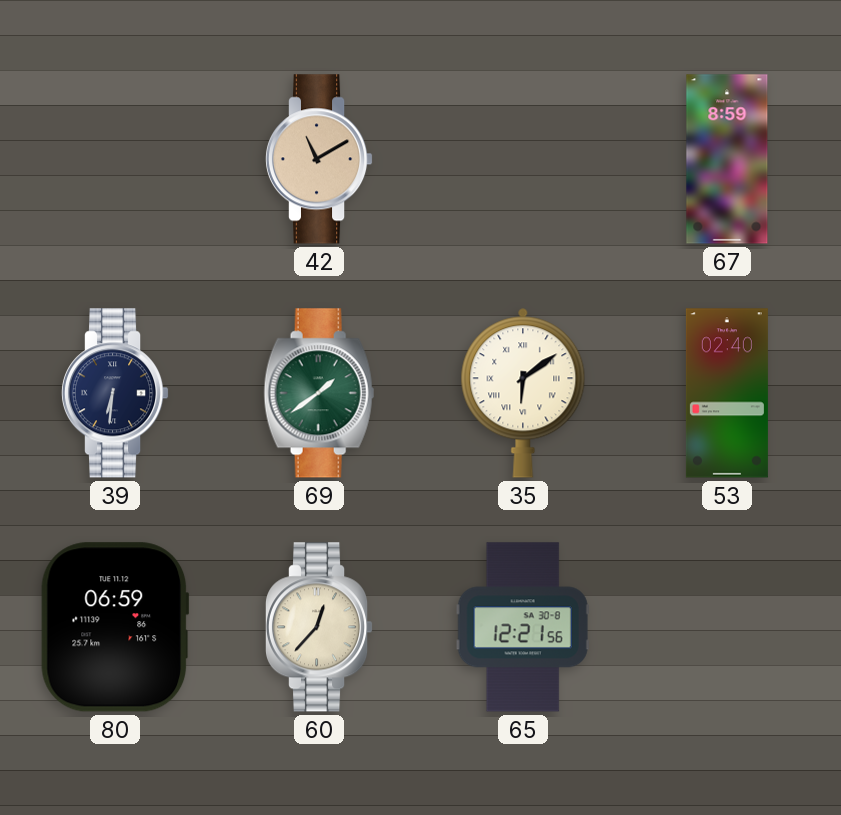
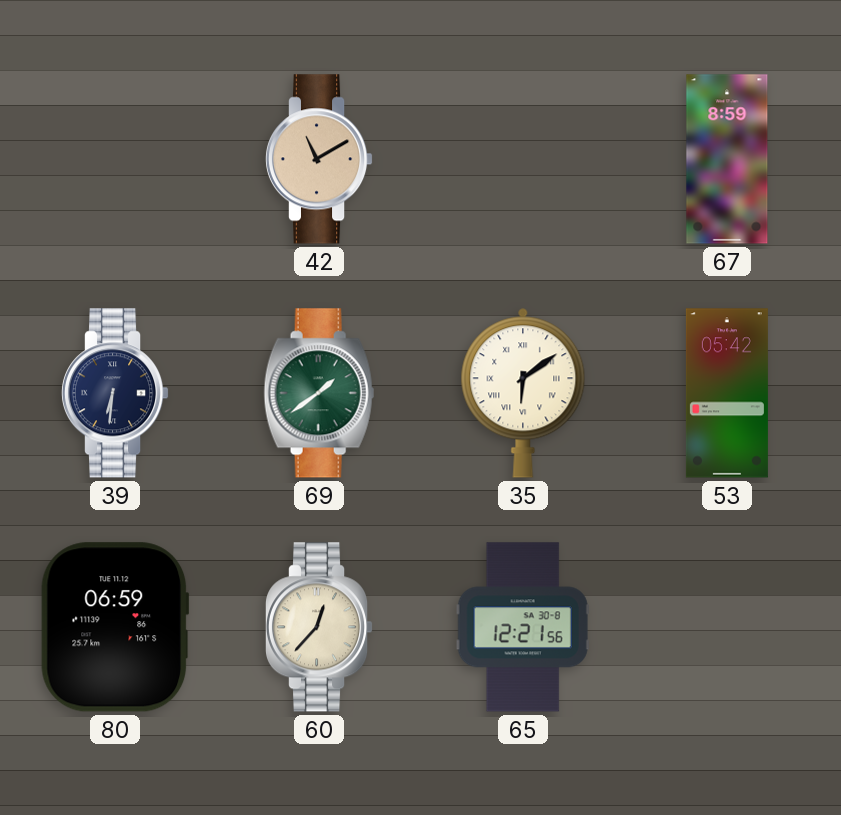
53: 02:40 -> 05:42
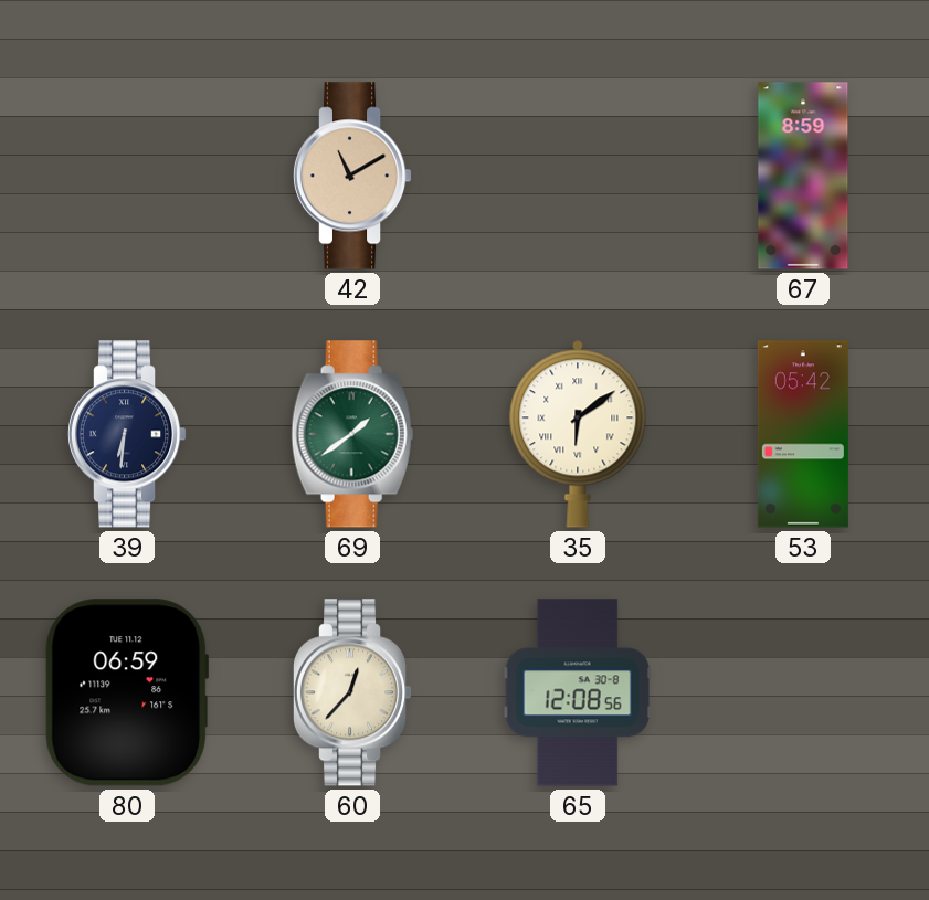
65: 12:21 -> 12:08
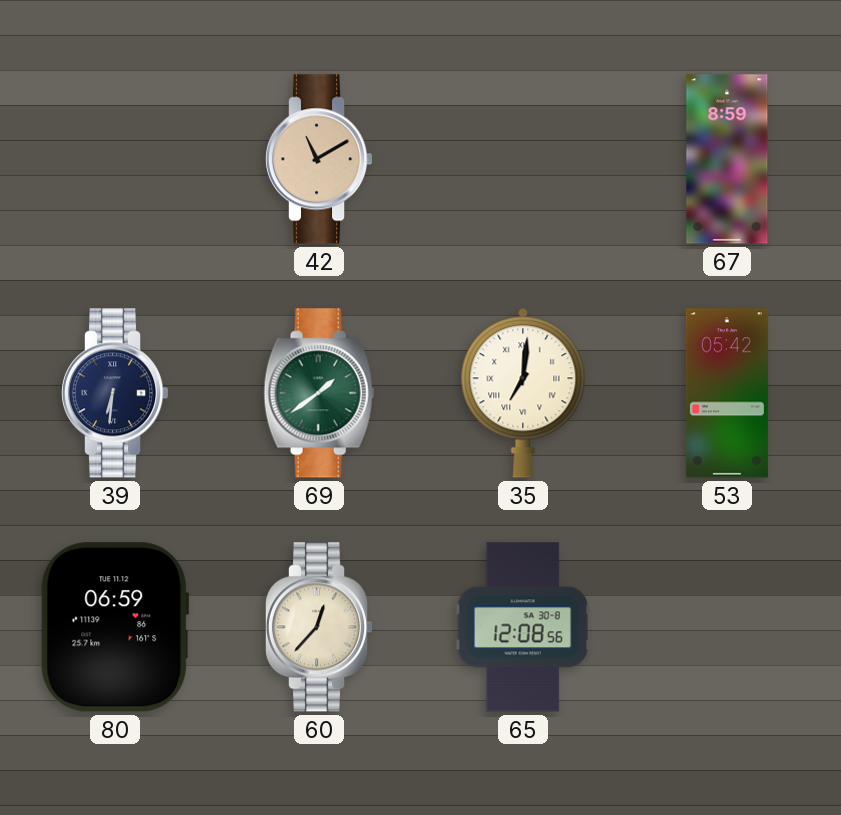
35: 6:09 -> 7:01
